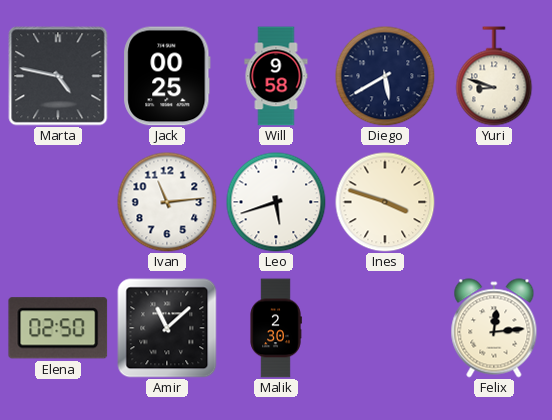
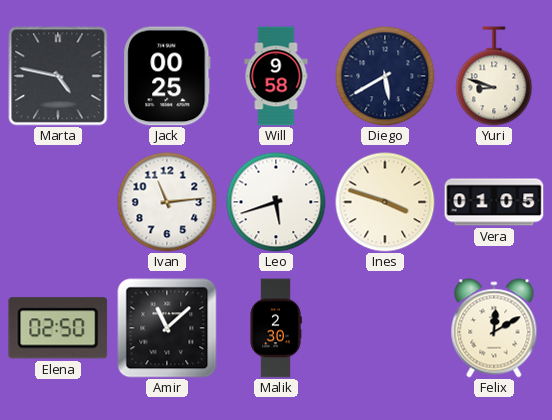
Vera: none -> 01:05
Felix: 12:14 -> 12:10
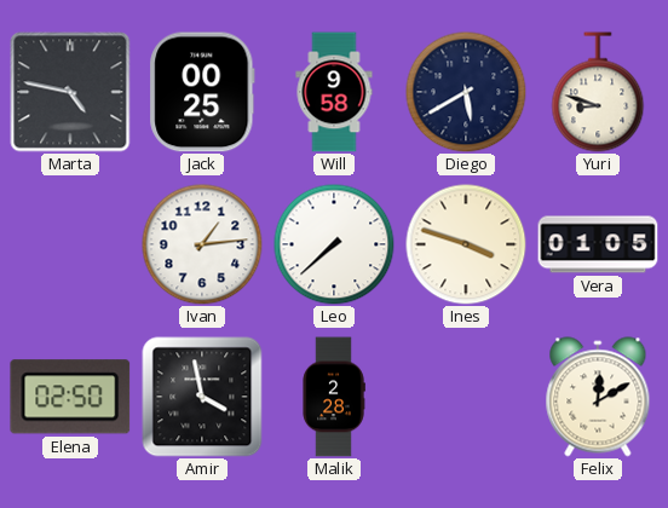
Ivan: 11:14 -> 1:14
Leo: 5:42 -> 7:38
Amir: 11:08 -> 3:58
Malik: 2:30 -> 2:28
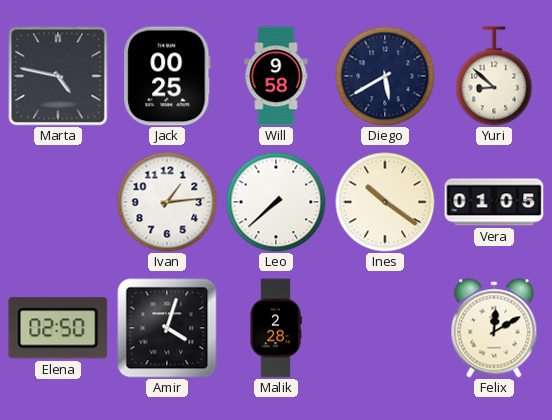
Yuri: 8:48 -> 8:52
Ines: 3:48 -> 10:21
Amir: 3:58 -> 4:03
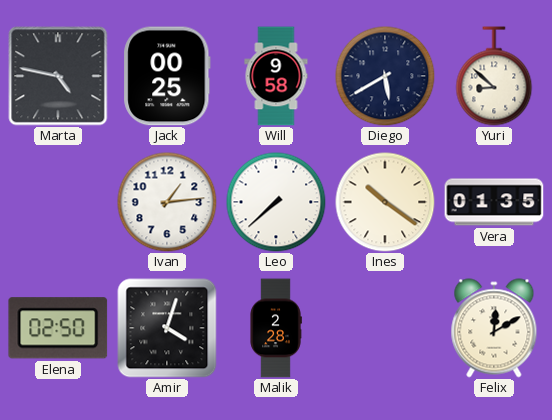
Vera: 01:05 -> 01:35
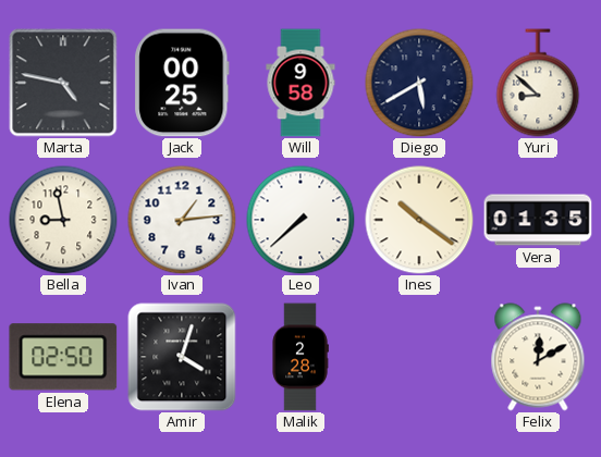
Bella: none -> 8:58
